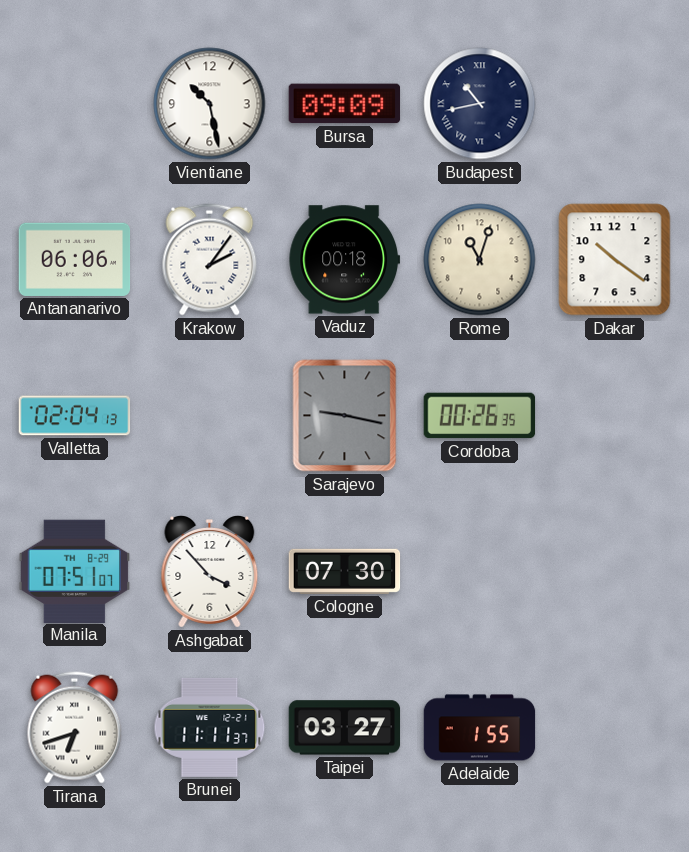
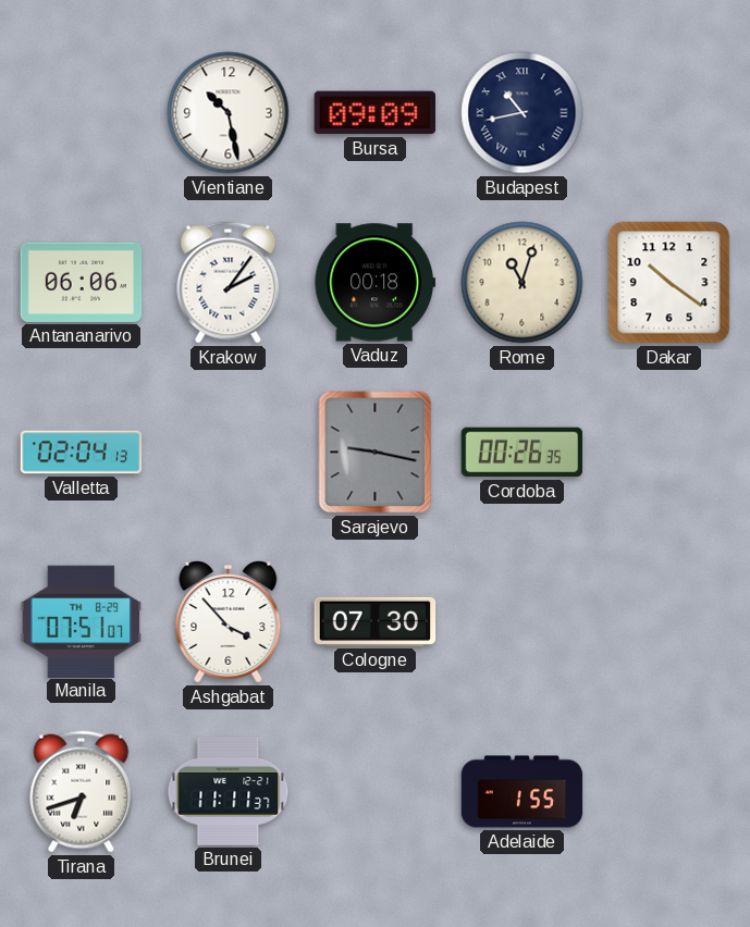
Taipei: 03:27 -> none
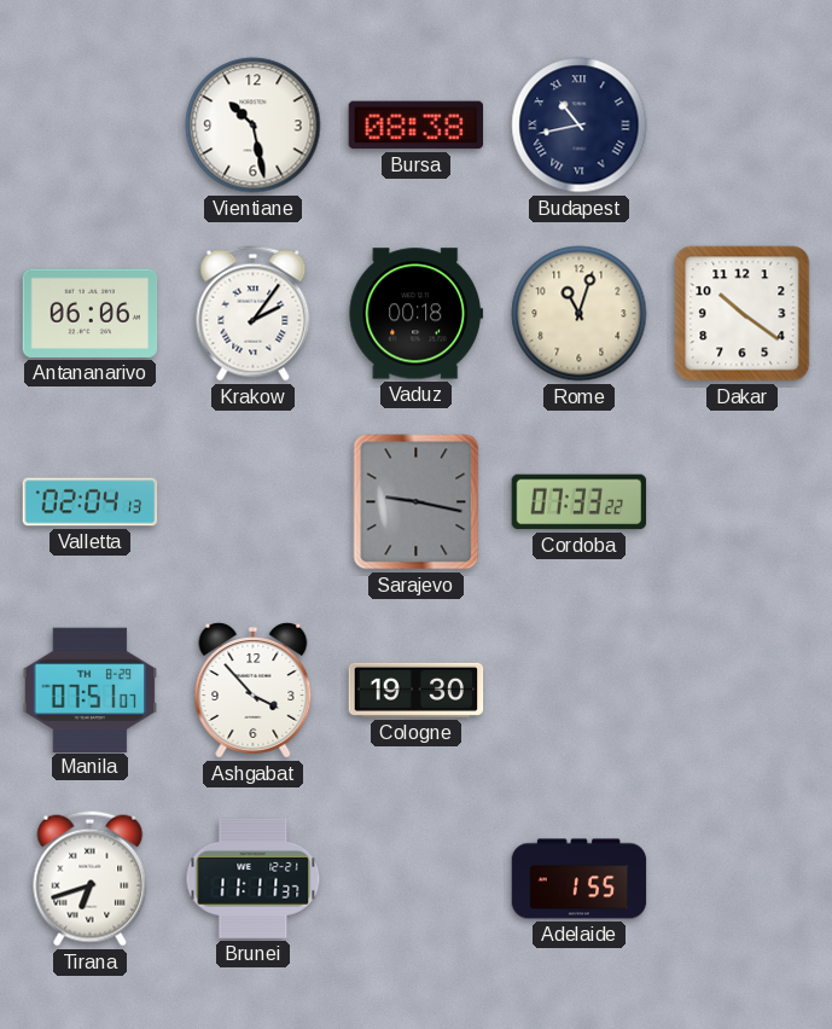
Bursa: 09:09 -> 08:38
Cordoba: 00:26 -> 07:33
Cologne: 07:30 -> 19:30
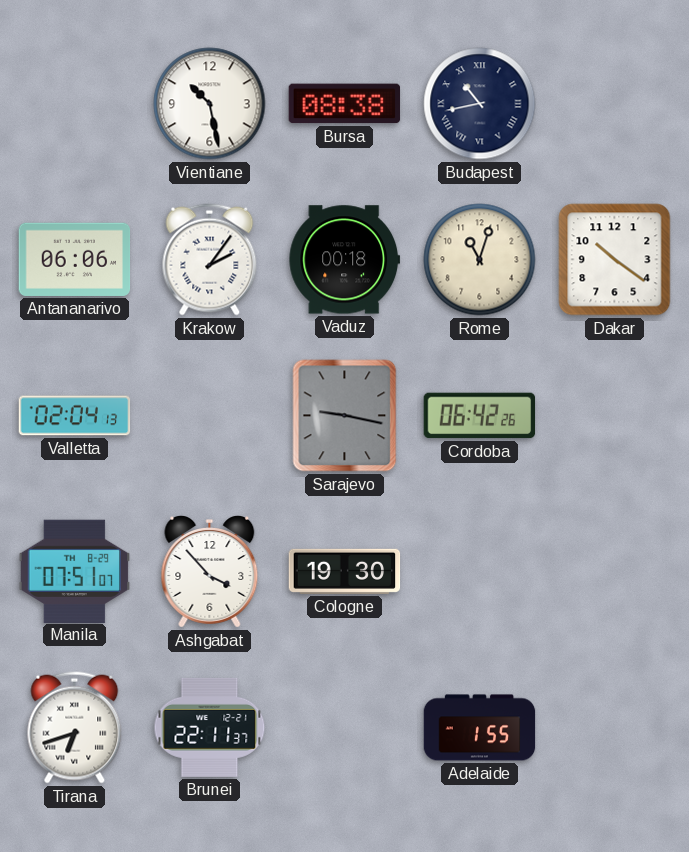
Cordoba: 07:33 -> 06:42
Brunei: 11:11 -> 22:11
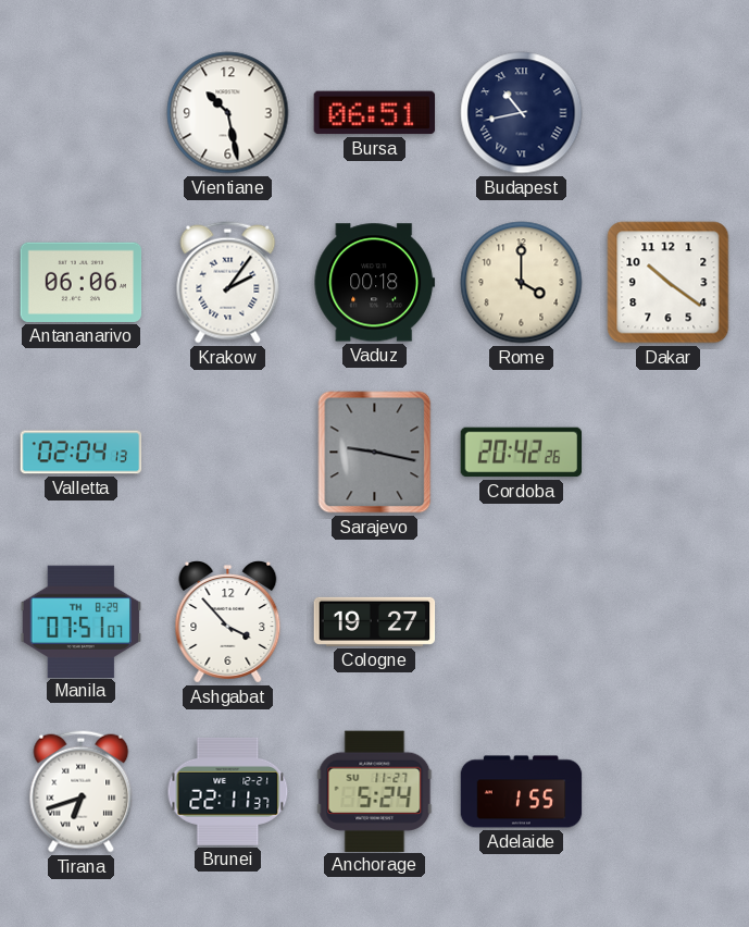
Bursa: 08:38 -> 06:51
Rome: 11:03 -> 4:00
Cordoba: 06:42 -> 20:42
Cologne: 19:30 -> 19:27
Anchorage: none -> 5:24
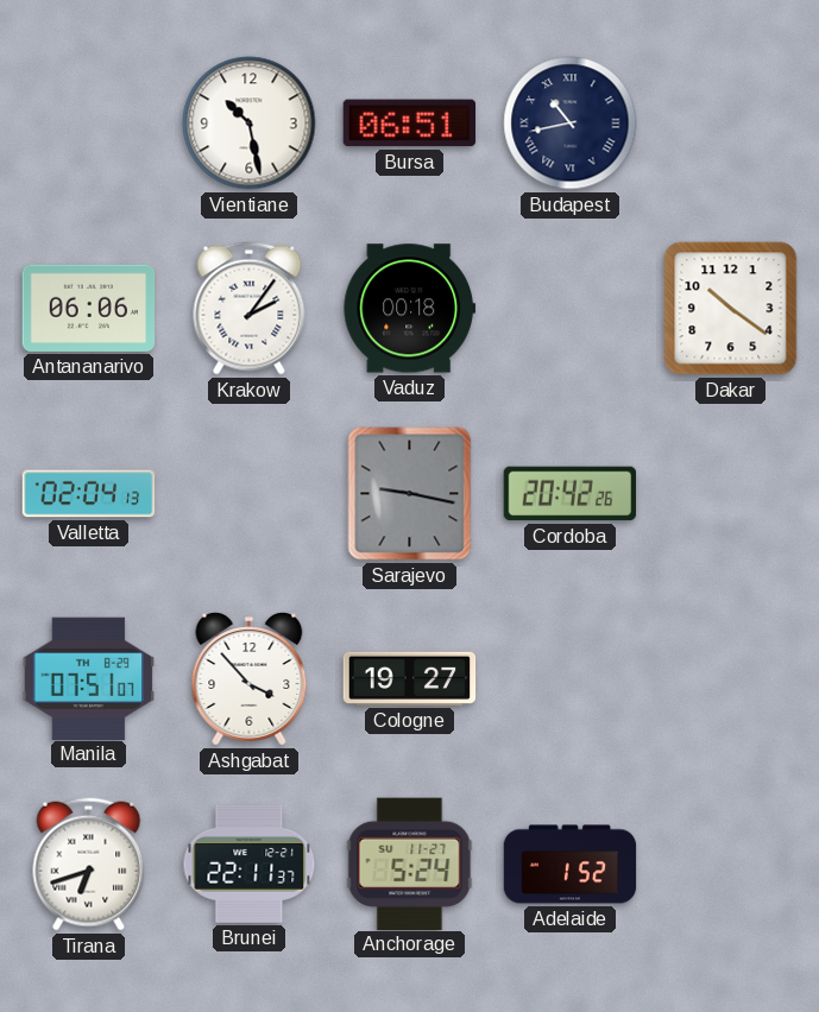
Rome: 4:00 -> none
Adelaide: 1:55 -> 1:52
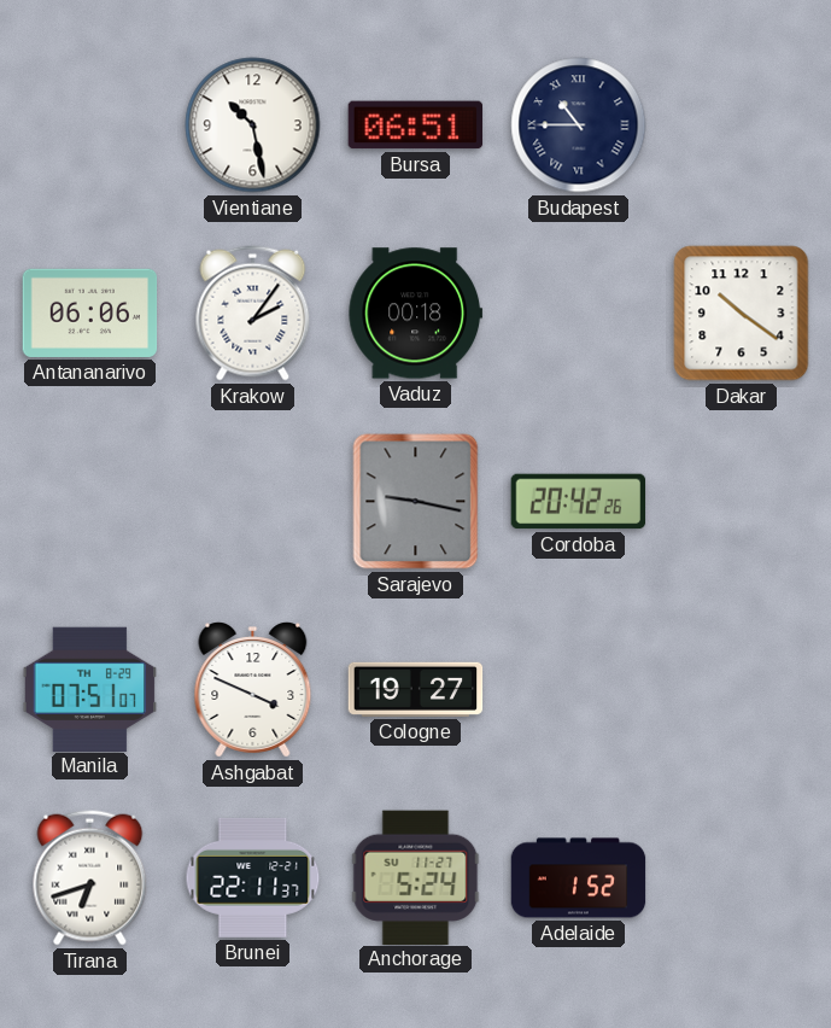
Budapest: 10:43 -> 10:45
Valletta: 02:04 -> none
Ashgabat: 3:53 -> 3:49
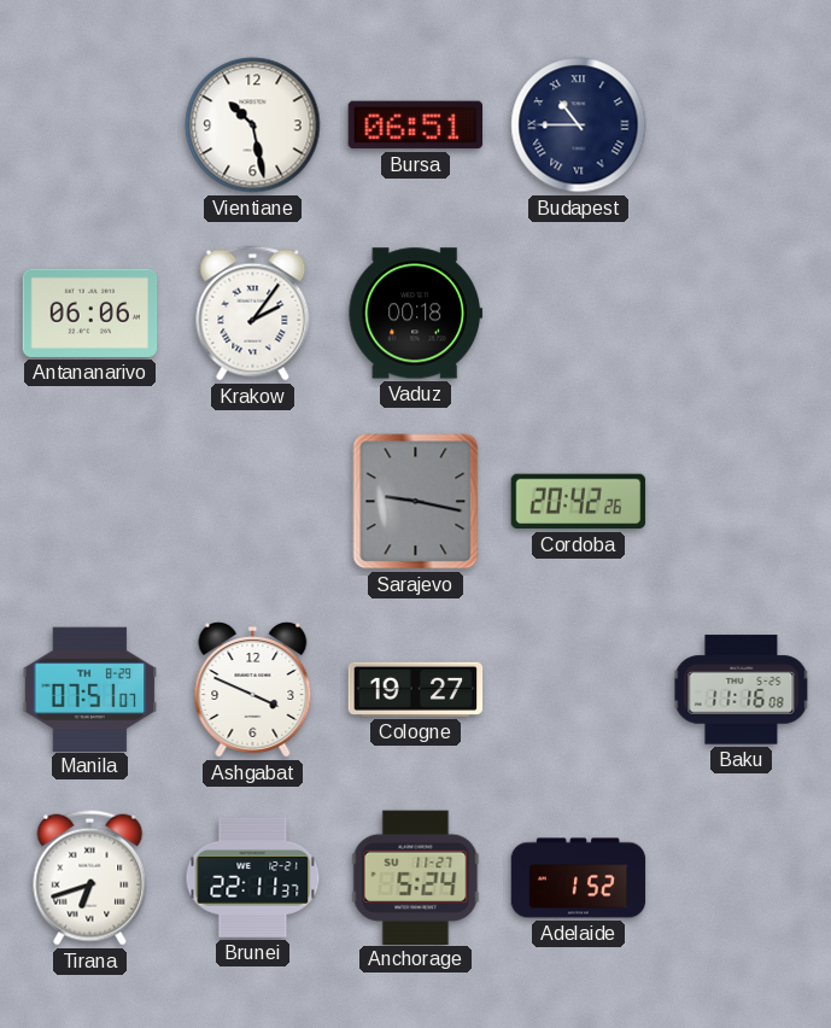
Dakar: 10:21 -> none
Baku: none -> 11:16
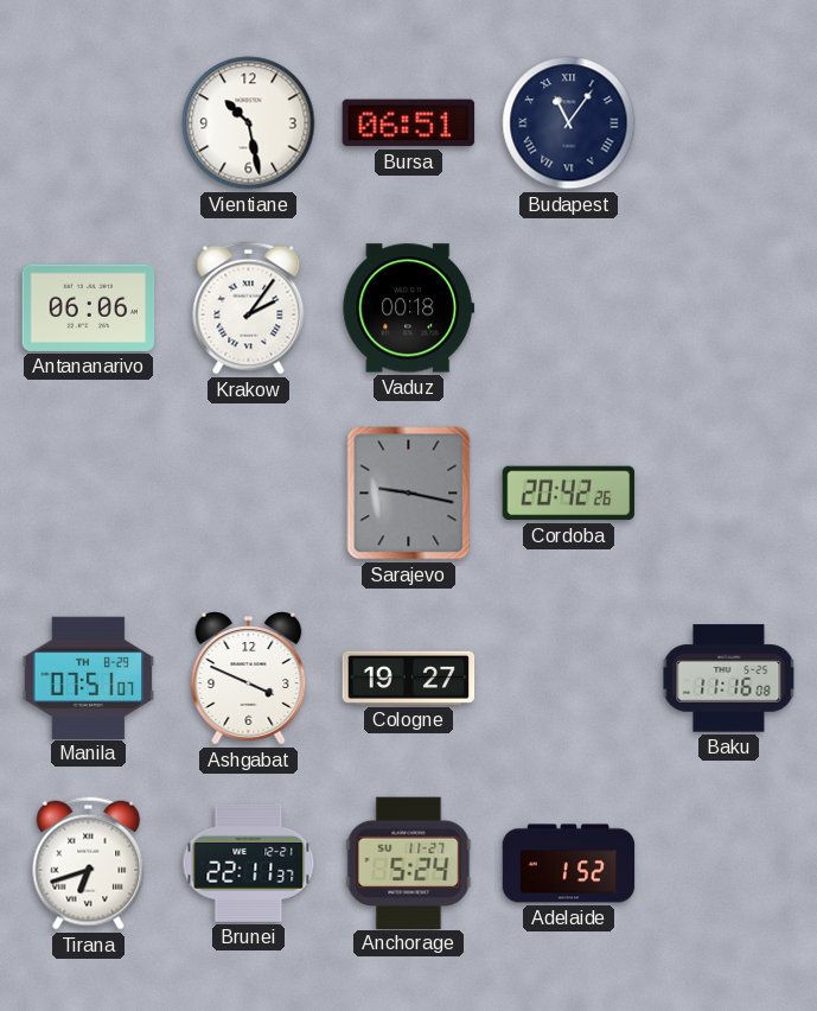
Budapest: 10:45 -> 11:06
